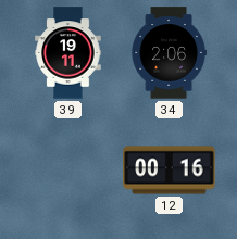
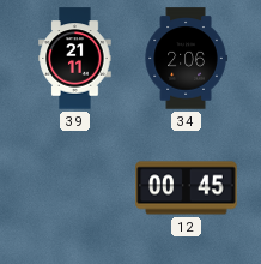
39: 19:11 -> 21:11
12: 00:16 -> 00:45
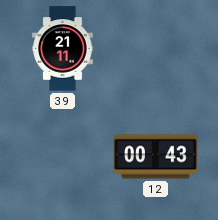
34: 2:06 -> none
12: 00:45 -> 00:43
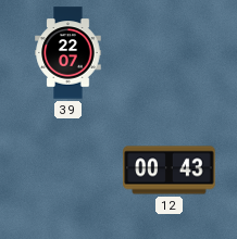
39: 21:11 -> 22:07
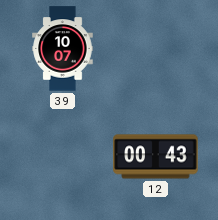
39: 22:07 -> 10:07
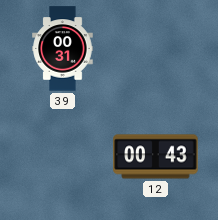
39: 10:07 -> 00:31
